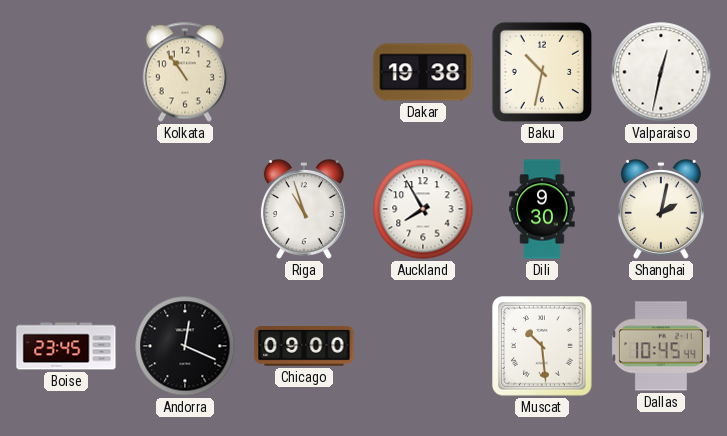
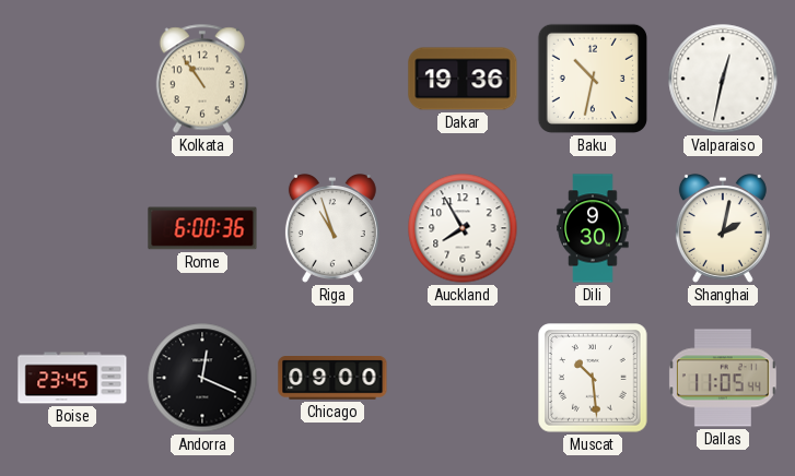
Dakar: 19:38 -> 19:36
Rome: none -> 6:00
Dallas: 10:45 -> 11:05
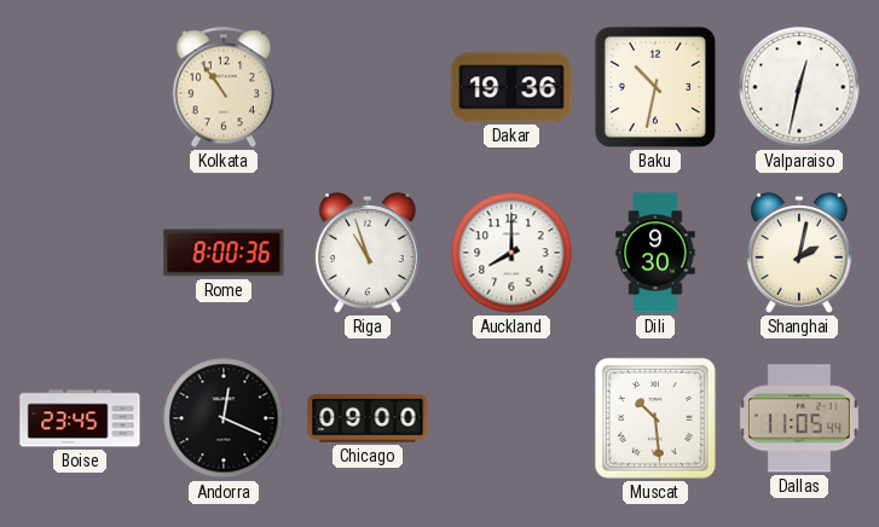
Rome: 6:00 -> 8:00
Auckland: 7:55 -> 8:00
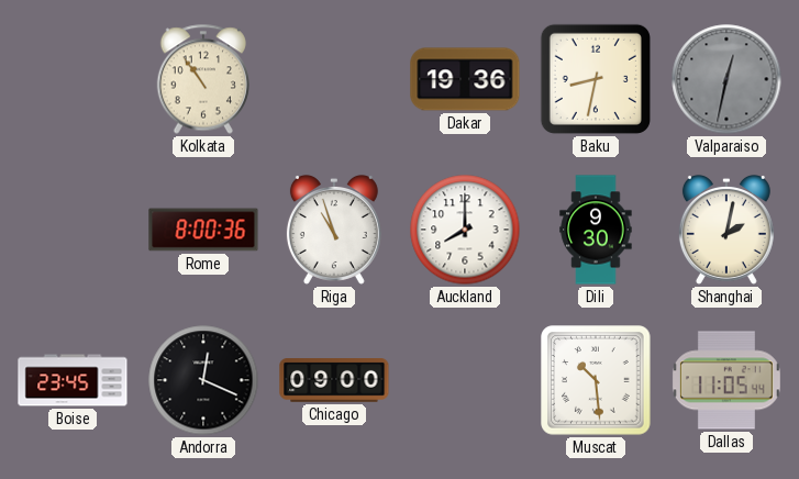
Baku: 10:32 -> 8:32
Valparaiso dial: white -> grey
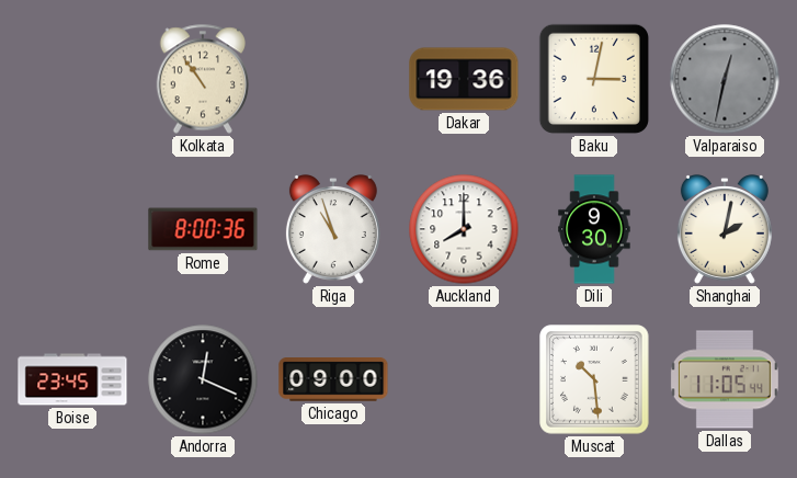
Baku: 8:32 -> 3:02
